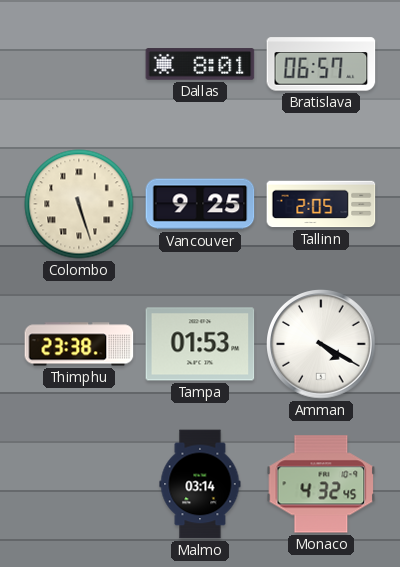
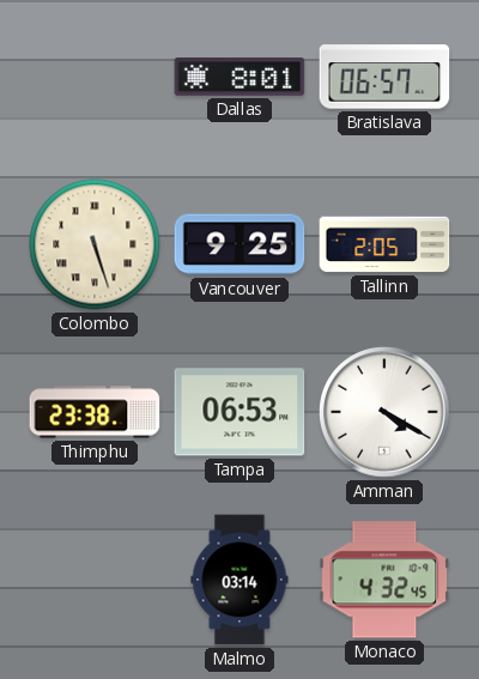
Tampa: 01:53 -> 06:53
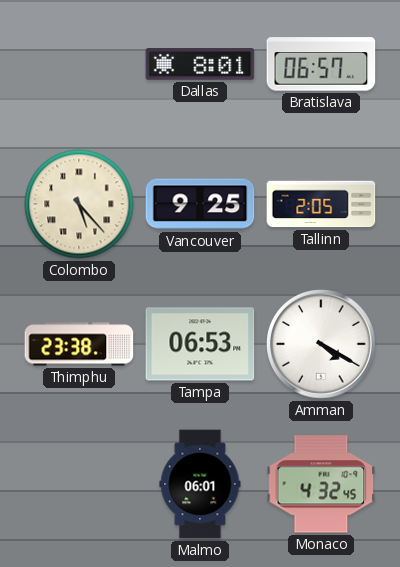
Colombo: 5:27 -> 5:23
Malmo: 03:14 -> 06:01
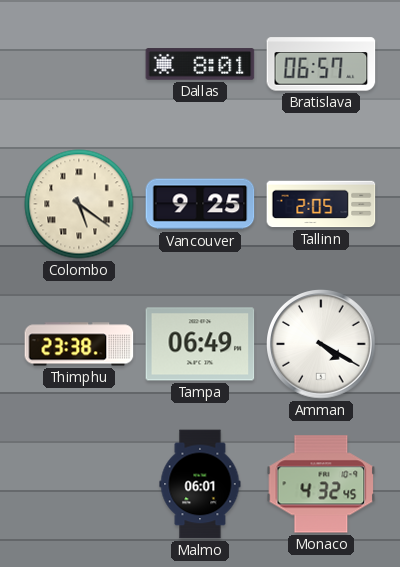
Colombo: 5:23 -> 5:21
Tampa: 06:53 -> 06:49
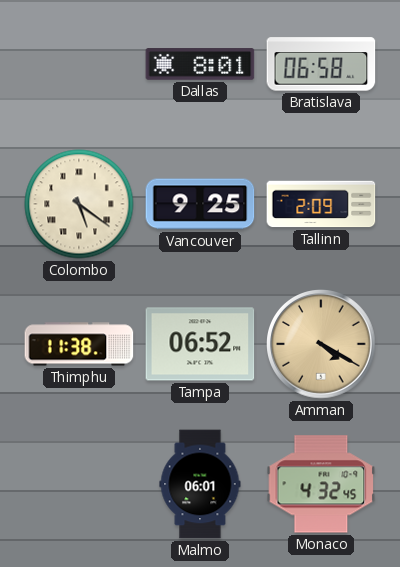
Bratislava: 06:57 -> 06:58
Tallinn: 2:05 -> 2:09
Thimphu: 23:38 -> 11:38
Tampa: 06:49 -> 06:52
Amman dial: white -> champagne
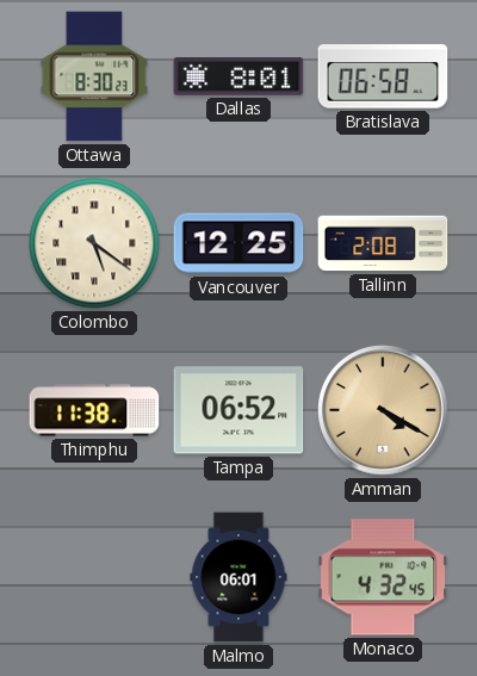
Ottawa: none -> 8:30
Vancouver: 9:25 -> 12:25
Tallinn: 2:09 -> 2:08
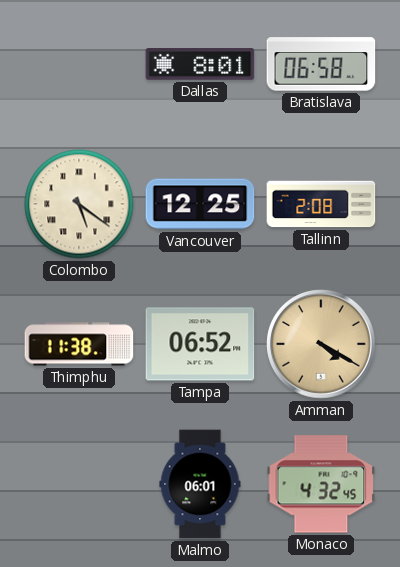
Ottawa: 8:30 -> none
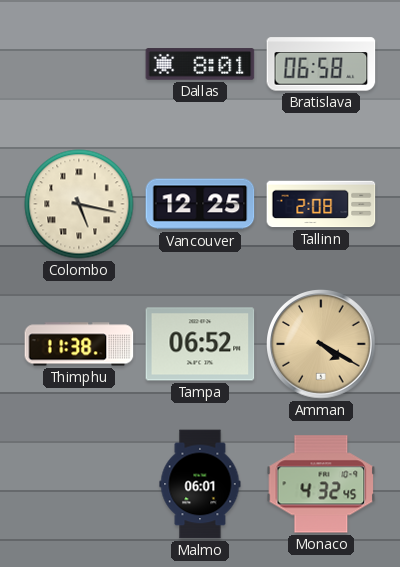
Colombo: 5:21 -> 5:17
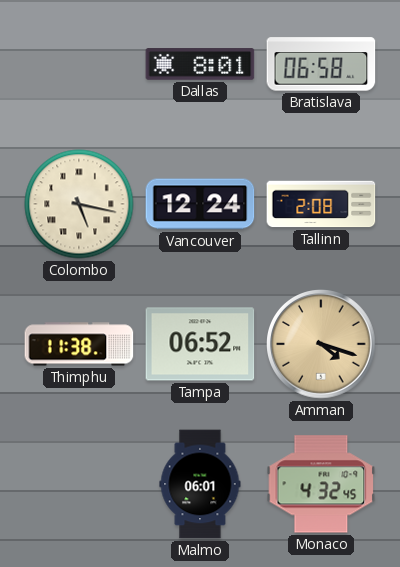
Vancouver: 12:25 -> 12:24
Amman: 4:20 -> 4:18
